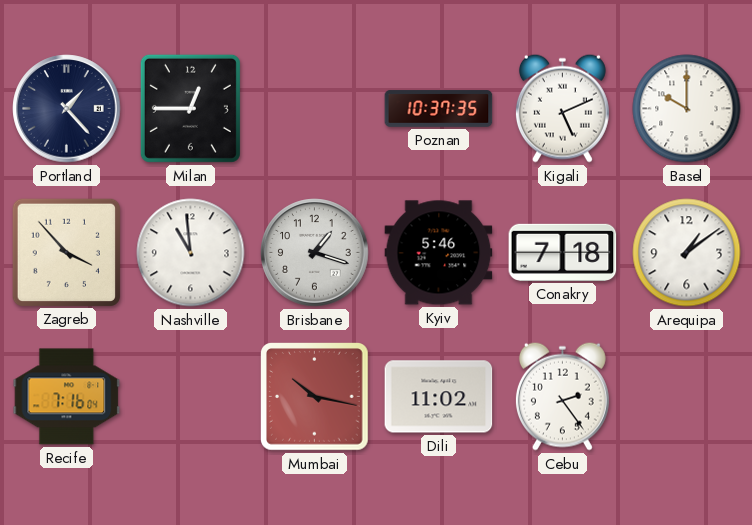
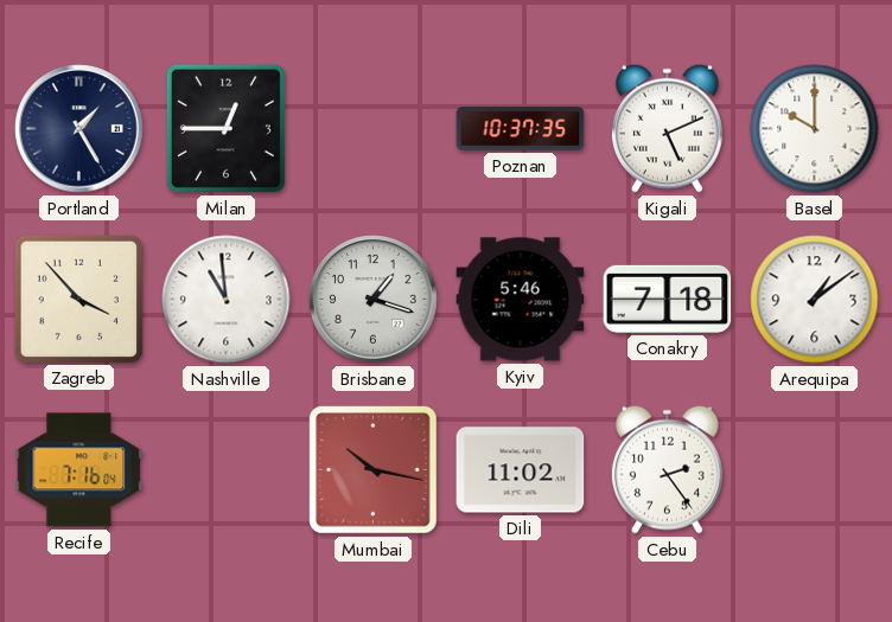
Portland: 1:23 -> 1:25
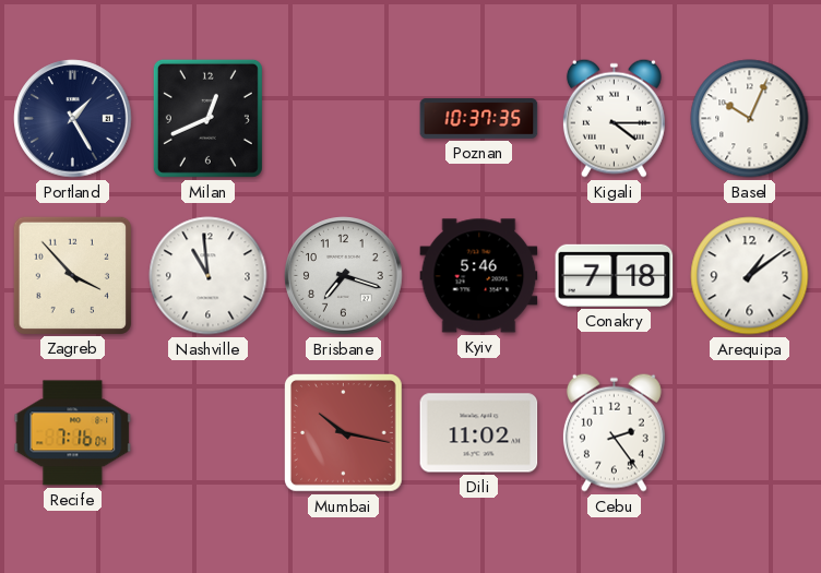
Milan: 12:45 -> 12:41
Kigali: 5:11 -> 4:15
Basel: 10:00 -> 10:04
Brisbane: 1:18 -> 7:18
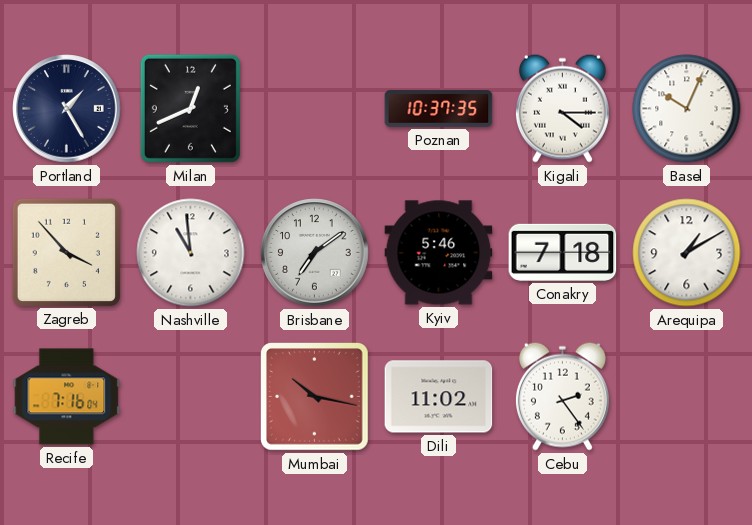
Brisbane: 7:18 -> 7:09
Arequipa: 1:09 -> 1:10
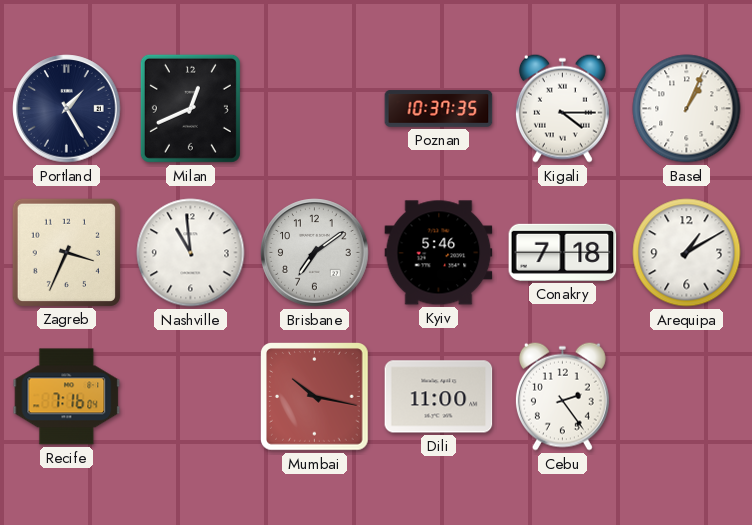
Basel: 10:04 -> 1:04
Zagreb: 3:53 -> 3:34
Dili: 11:02 -> 11:00
